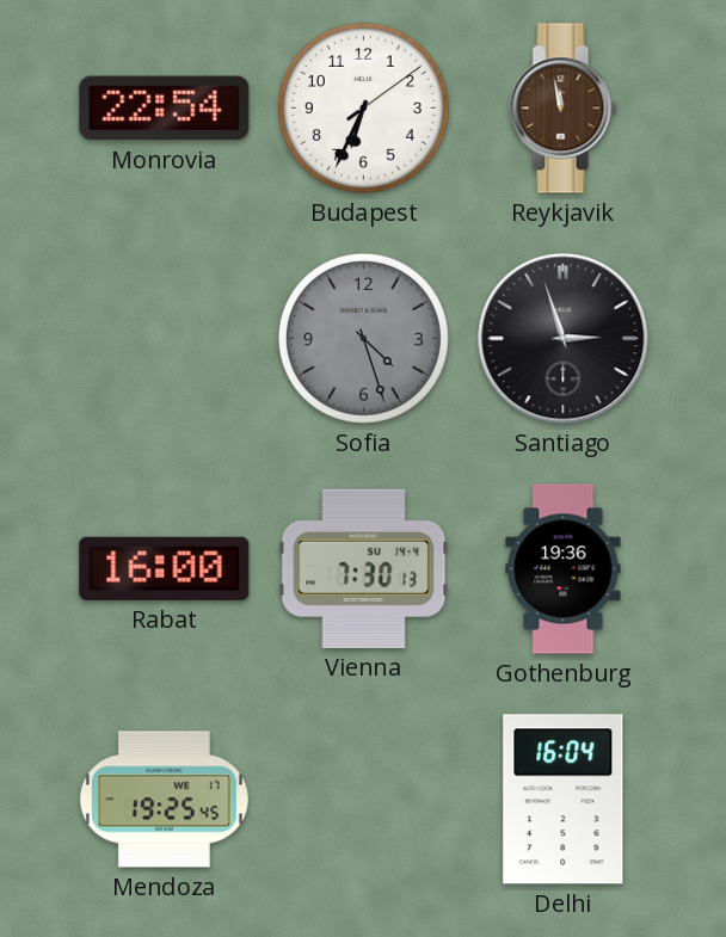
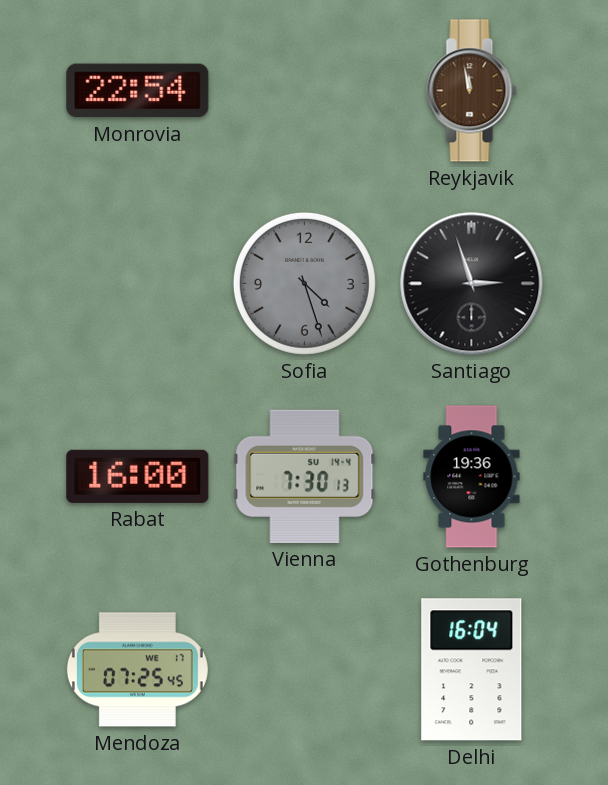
Budapest: 6:34 -> none
Mendoza: 19:25 -> 07:25
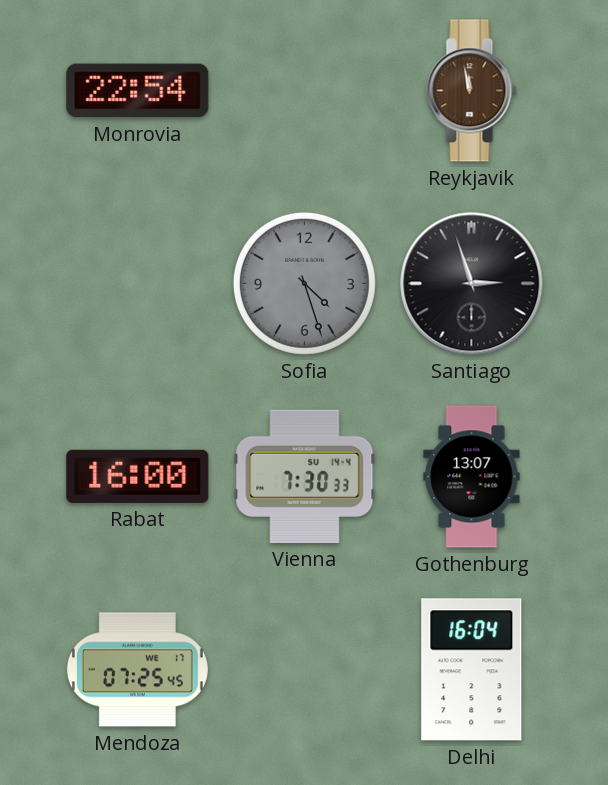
Vienna: 7:30:13 -> 7:30:33
Gothenburg: 19:36 -> 13:07
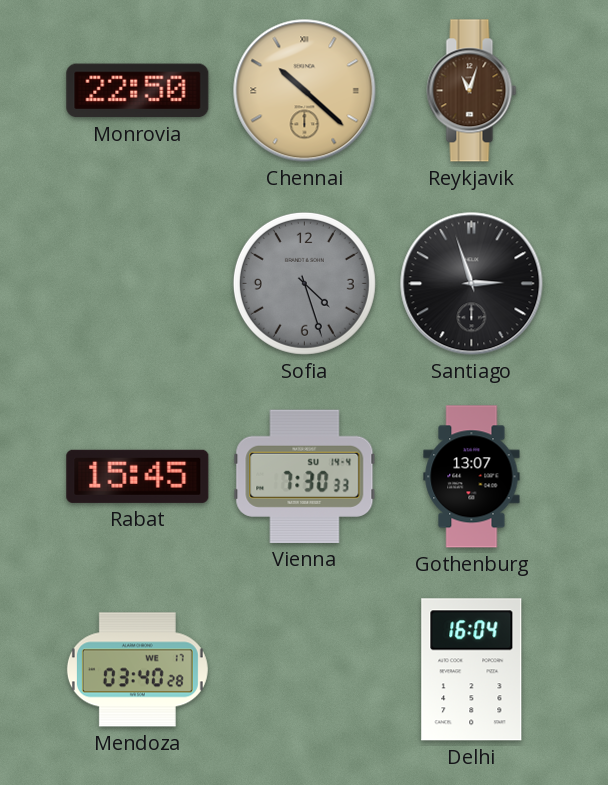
Monrovia: 22:54 -> 22:50
Chennai: none -> 10:22
Reykjavik: 11:58 -> 11:03
Rabat: 16:00 -> 15:45
Mendoza: 07:25 -> 03:40
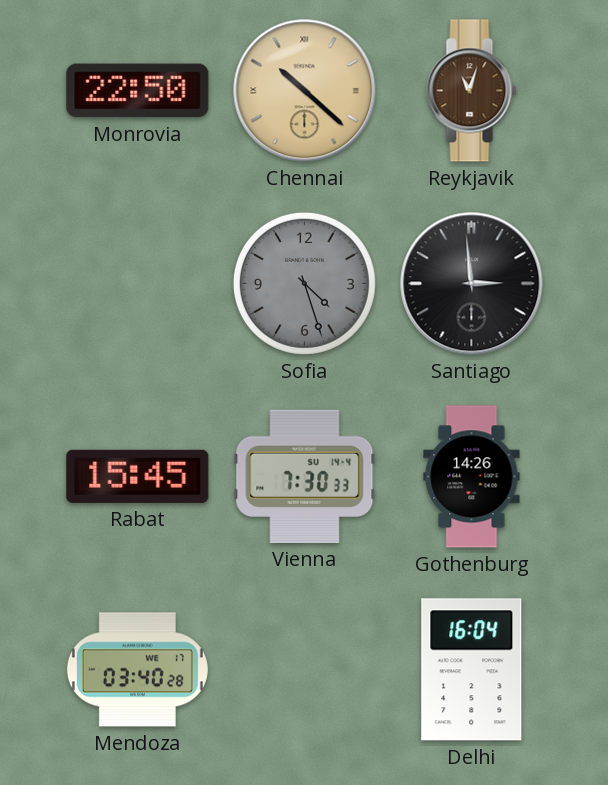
Santiago: 2:57 -> 2:59
Gothenburg: 13:07 -> 14:26
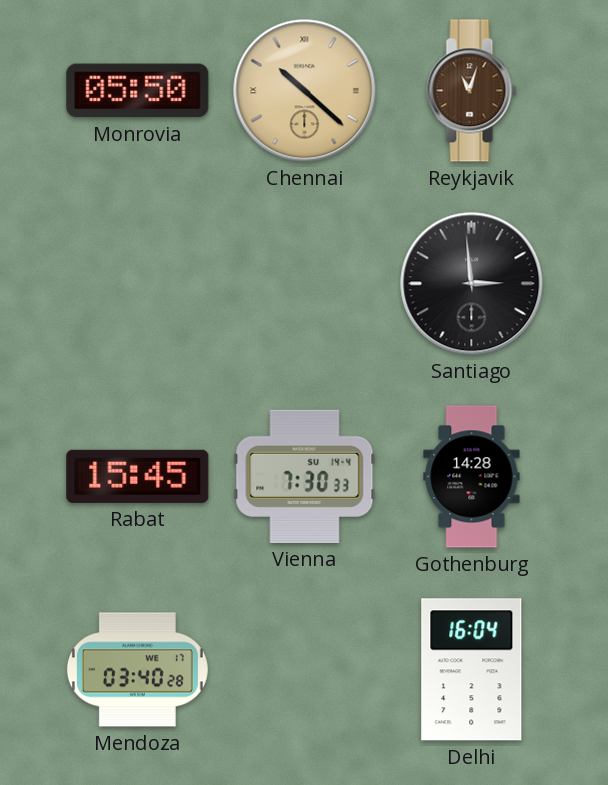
Monrovia: 22:50 -> 05:50
Sofia: 4:27 -> none
Gothenburg: 14:26 -> 14:28
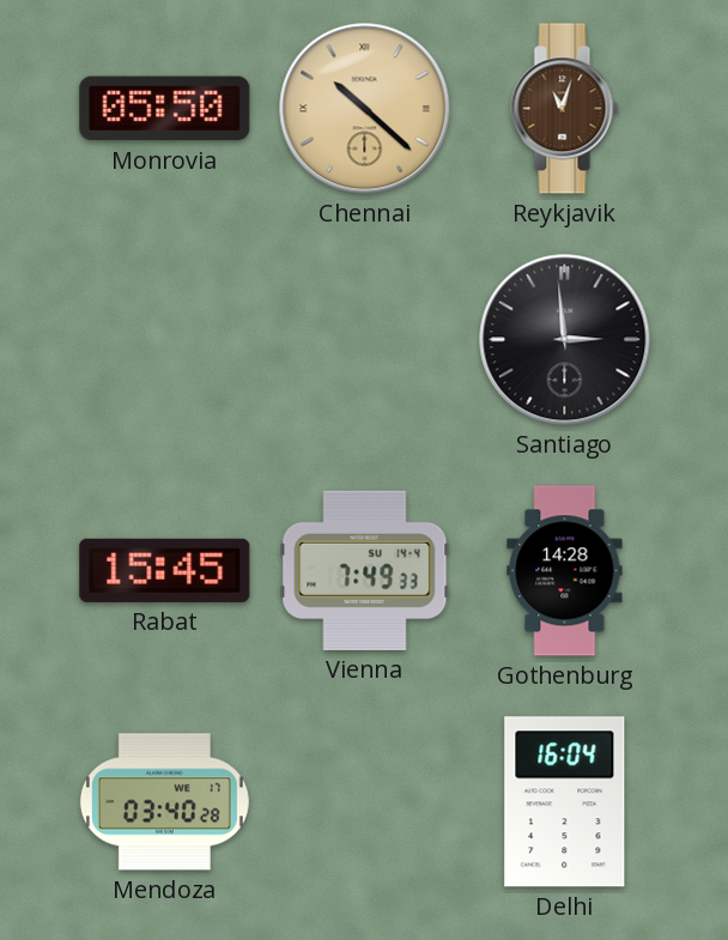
Vienna: 7:30 -> 7:49
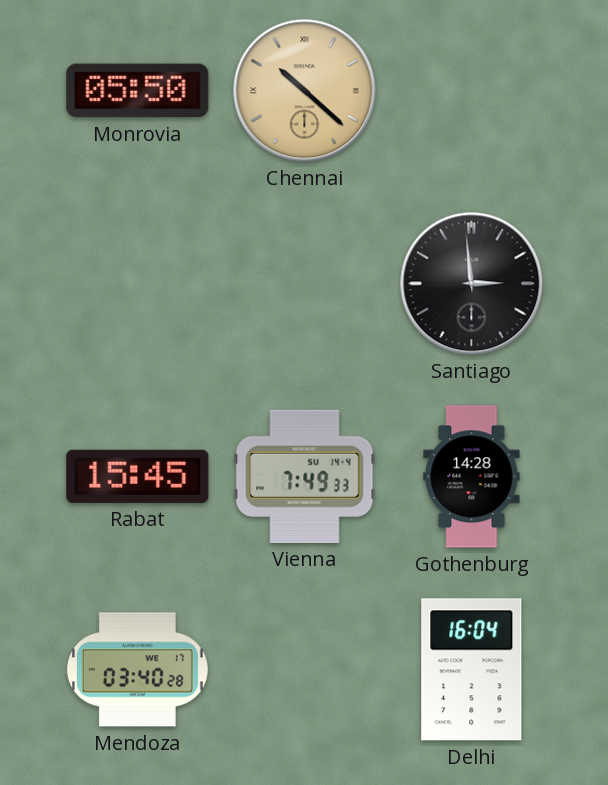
Reykjavik: 11:03 -> none
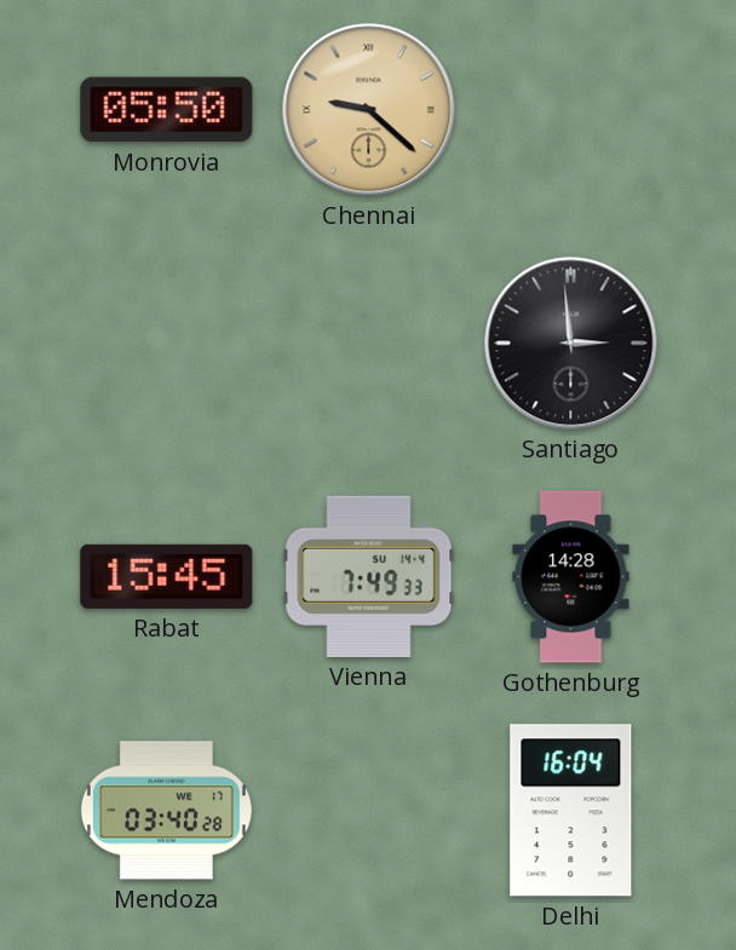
Chennai: 10:22 -> 9:22
